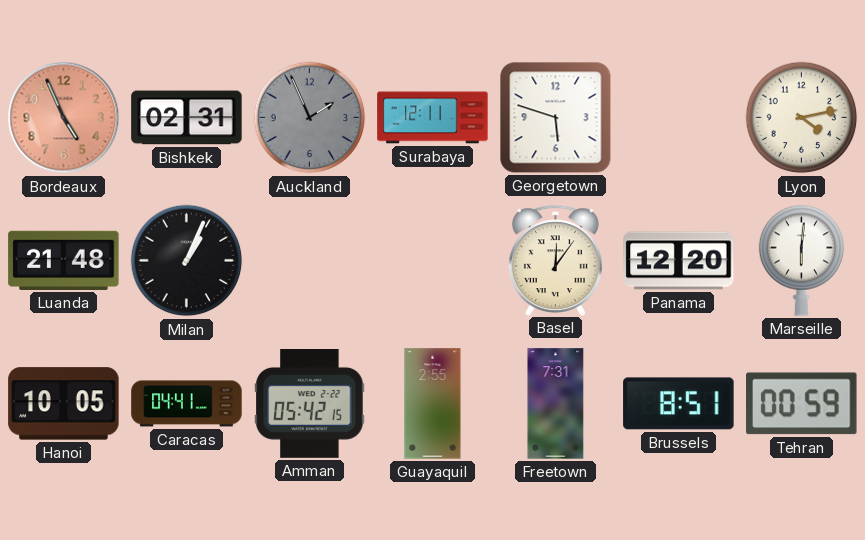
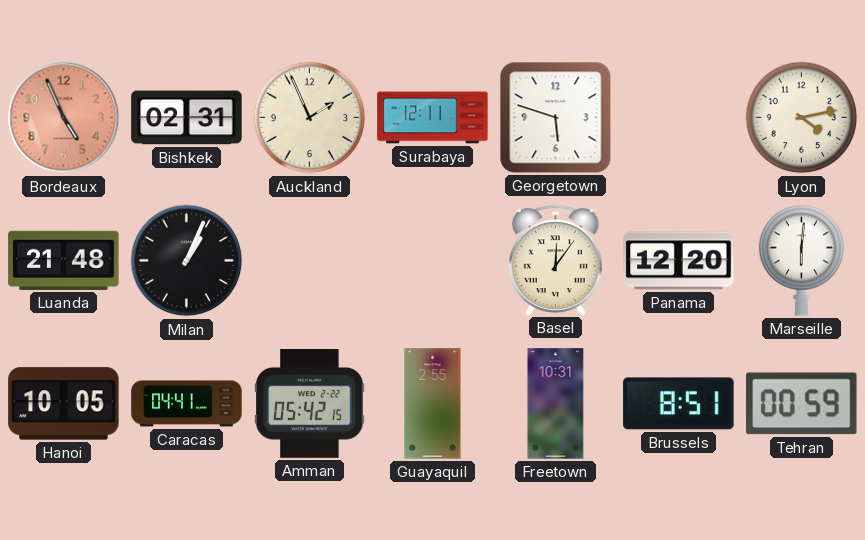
Auckland dial: grey -> cream
Freetown: 7:31 -> 10:31
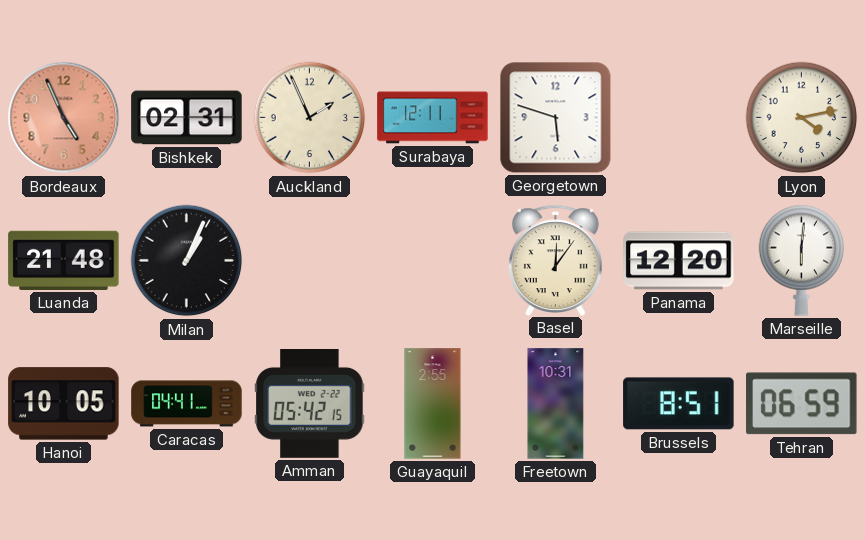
Tehran: 00:59 -> 06:59
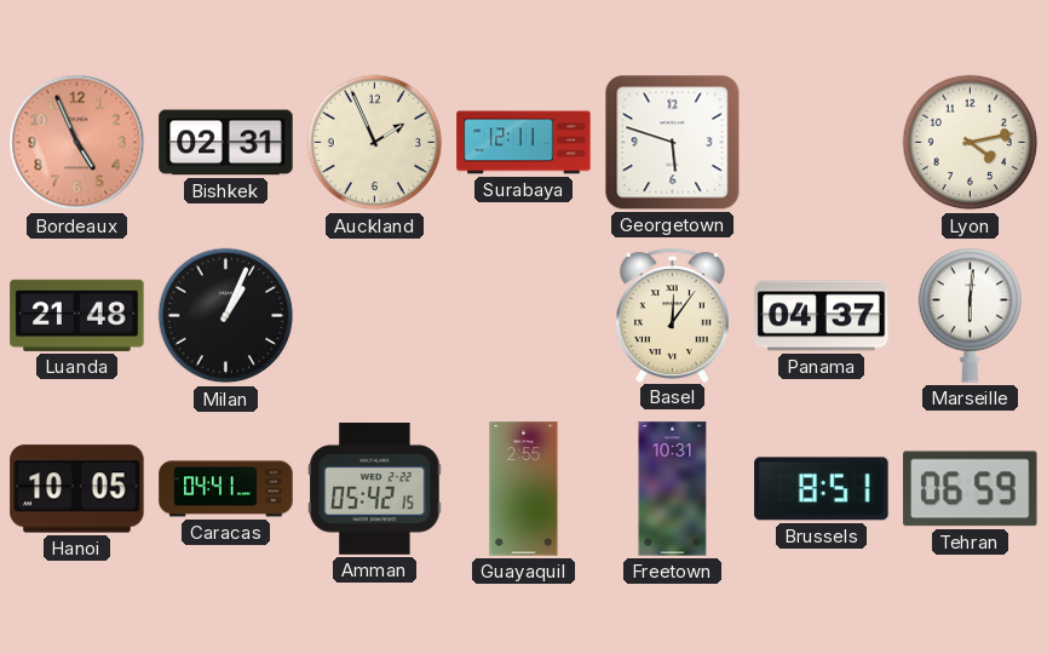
Panama: 12:20 -> 04:37
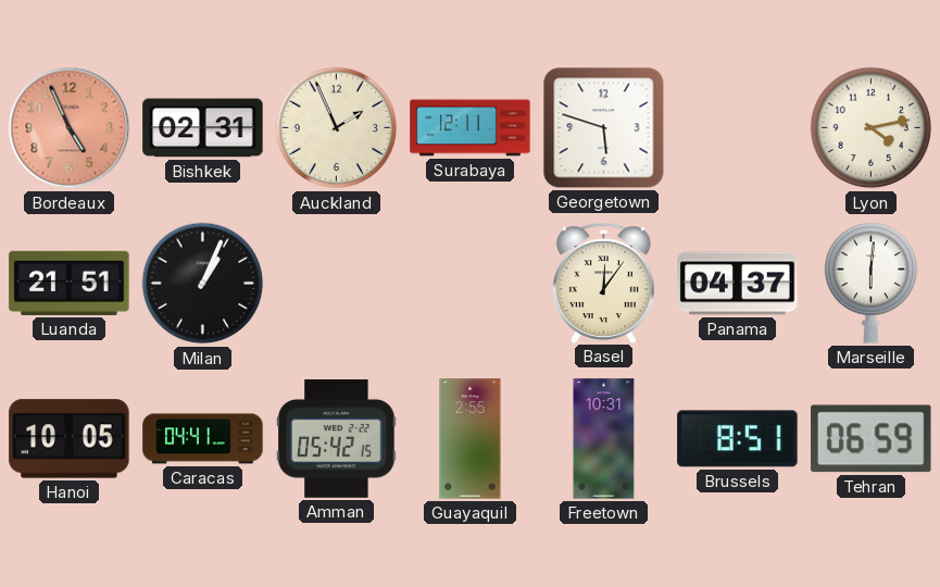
Luanda: 21:48 -> 21:51
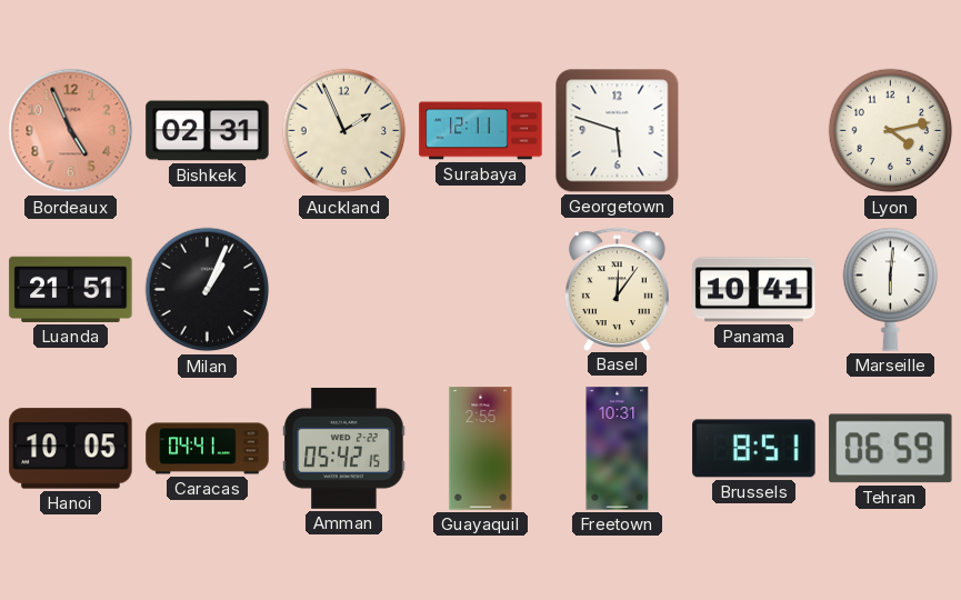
Panama: 04:37 -> 10:41
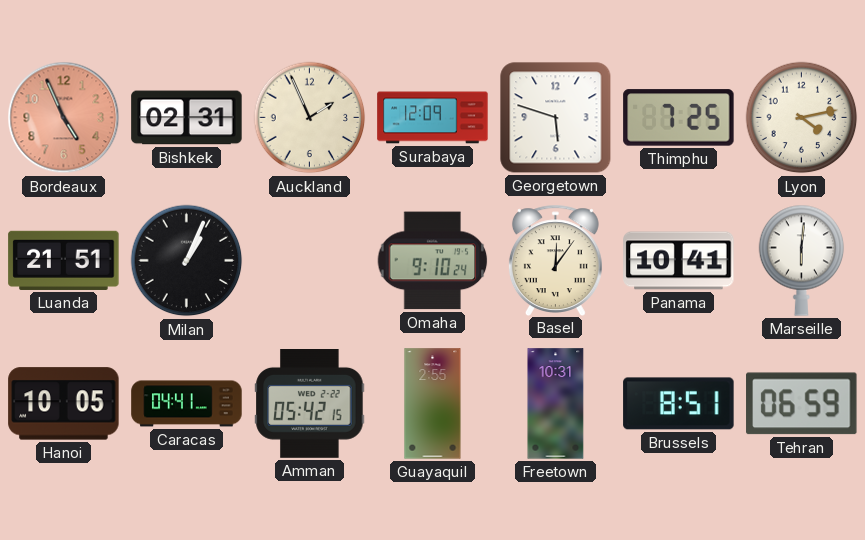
Surabaya: 12:11 -> 12:09
Thimphu: none -> 7:25
Omaha: none -> 9:10
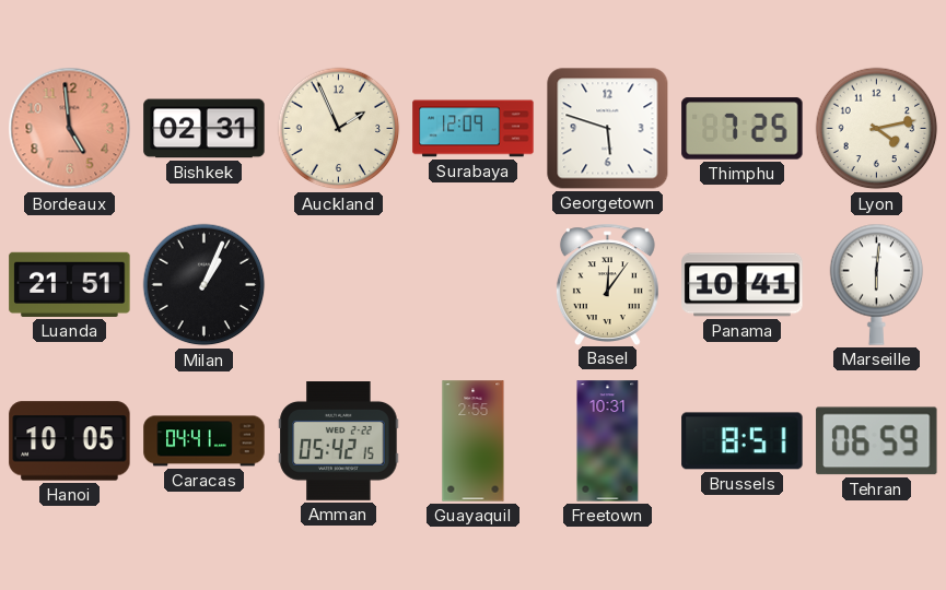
Bordeaux: 4:56 -> 4:59
Omaha: 9:10 -> none
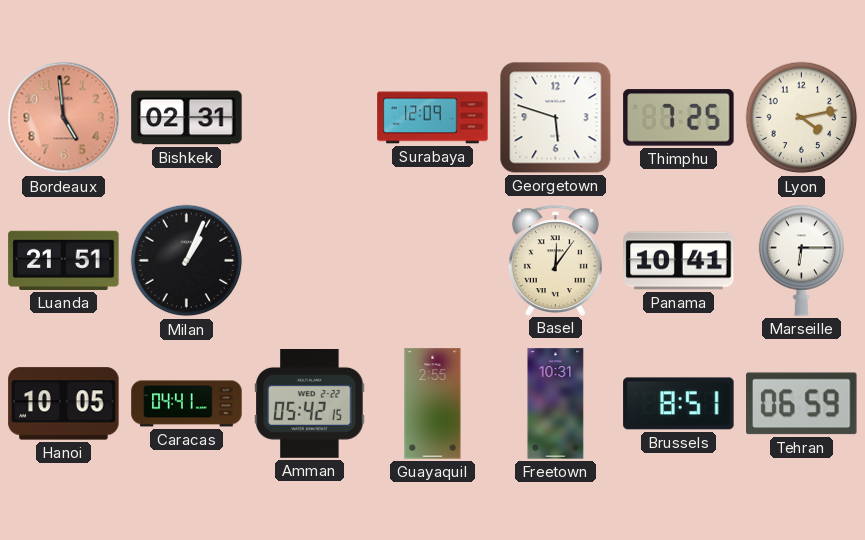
Auckland: 1:56 -> none
Marseille: 6:01 -> 6:15
